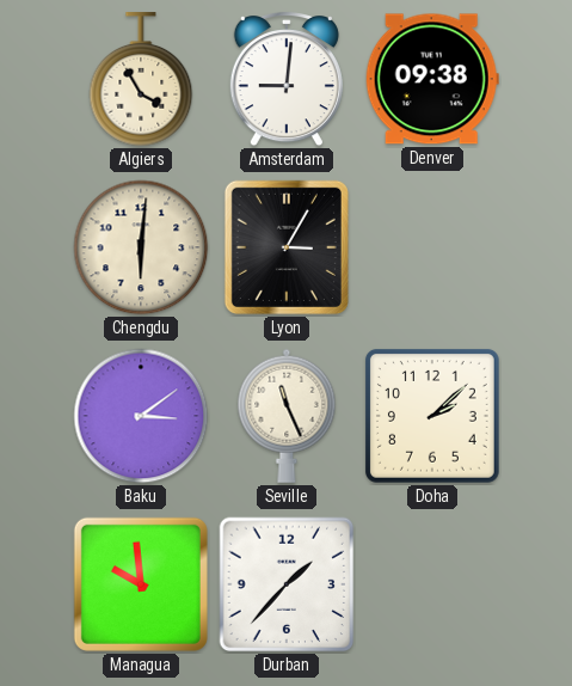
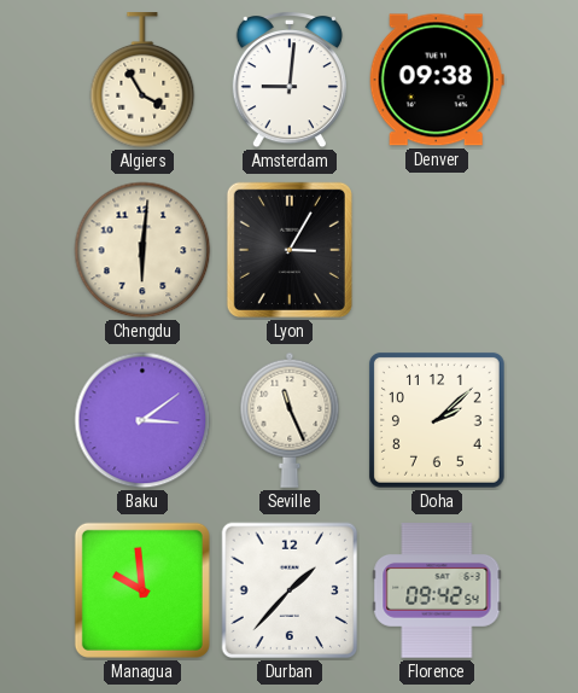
Florence: none -> 09:42
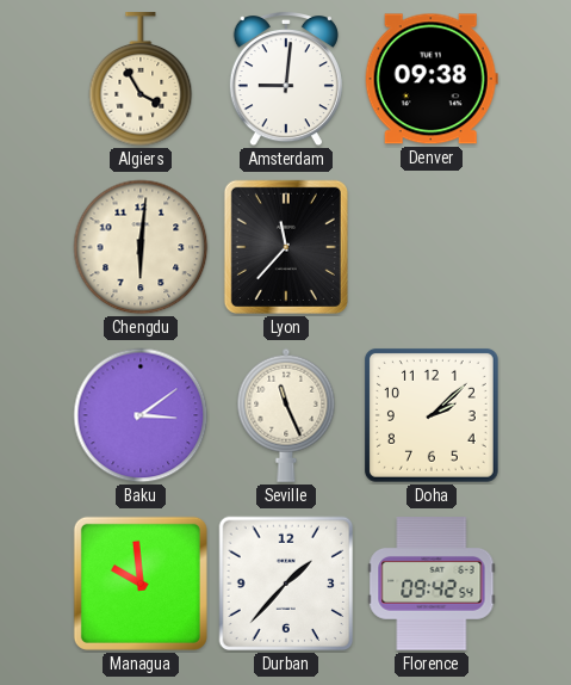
Lyon: 3:05 -> 11:37
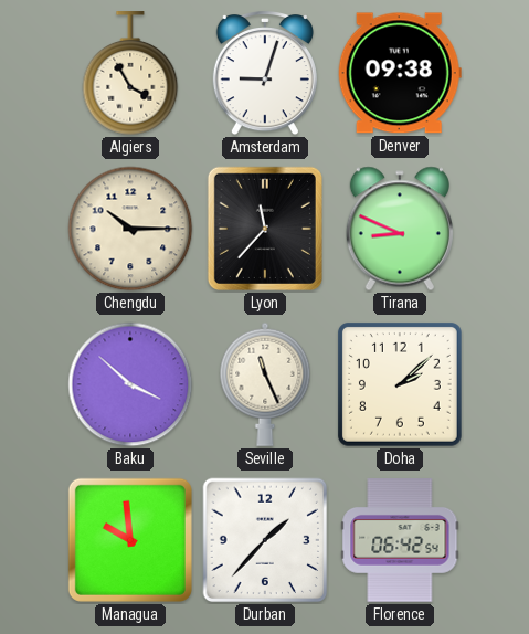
Amsterdam: 9:01 -> 9:03
Chengdu: 6:01 -> 10:15
Tirana: none -> 8:49
Baku: 3:09 -> 3:52
Florence: 09:42 -> 06:42
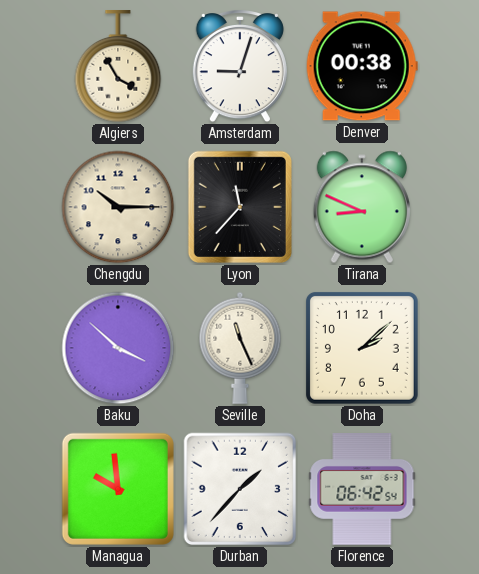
Denver: 09:38 -> 00:38
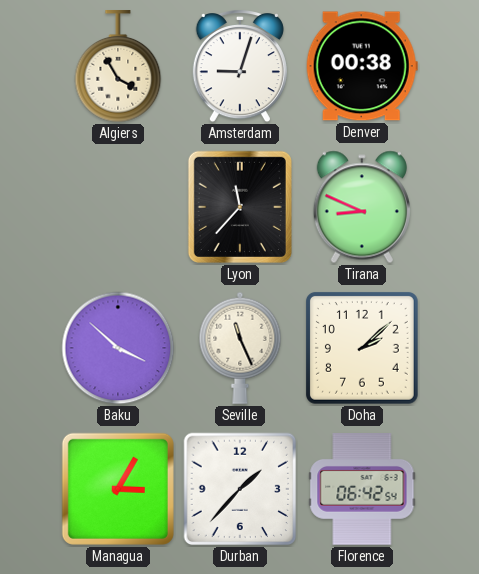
Chengdu: 10:15 -> none
Managua: 9:59 -> 3:05
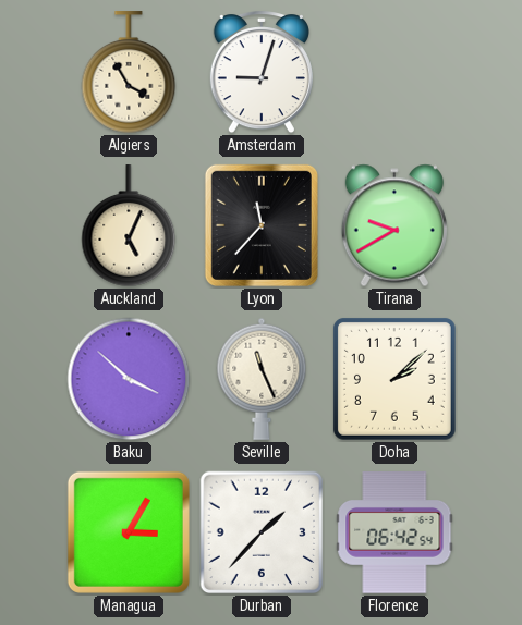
Denver: 00:38 -> none
Auckland: none -> 5:04
Tirana: 8:49 -> 9:40
